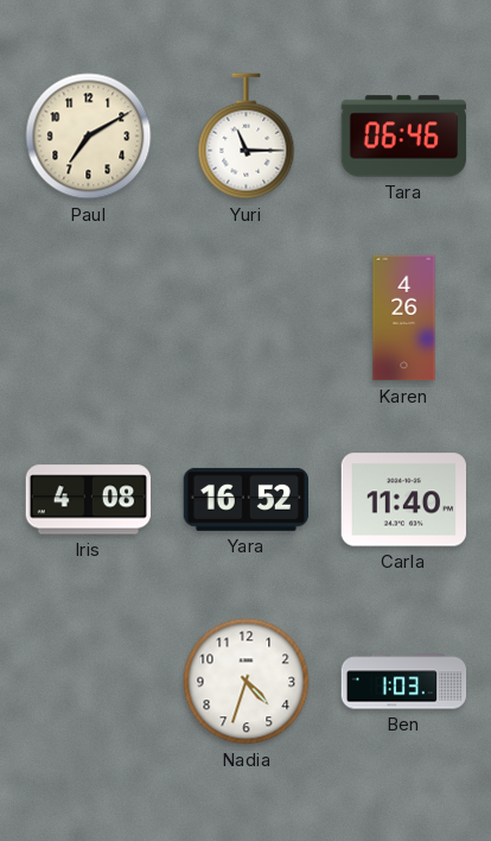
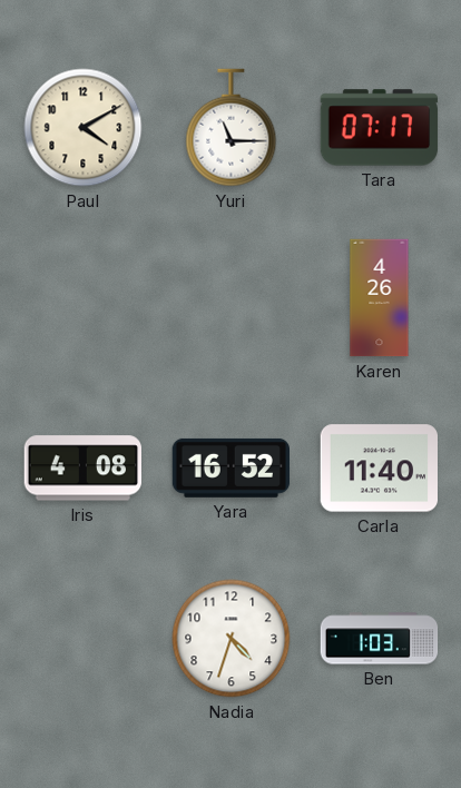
Paul: 7:10 -> 4:10
Tara: 06:46 -> 07:17
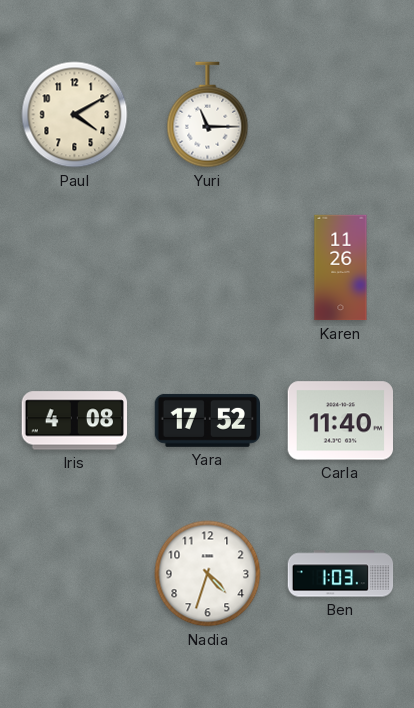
Tara: 07:17 -> none
Karen: 4:26 -> 11:26
Yara: 16:52 -> 17:52
